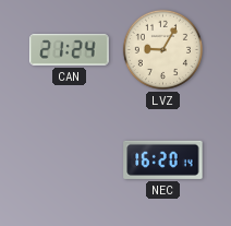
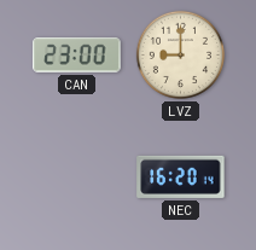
CAN: 21:24 -> 23:00
LVZ: 9:05 -> 9:00
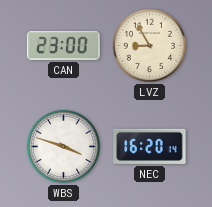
LVZ: 9:00 -> 8:55
WBS: none -> 3:48
